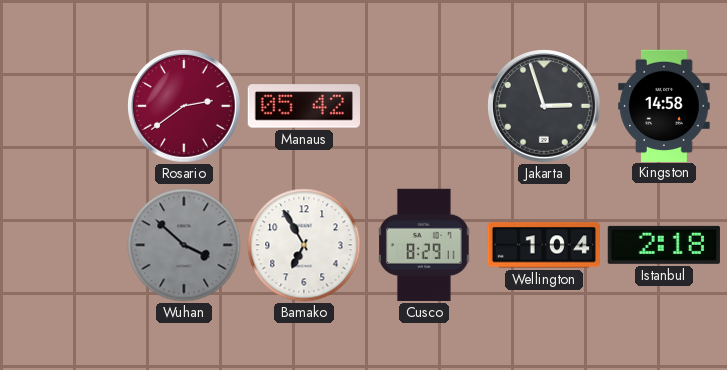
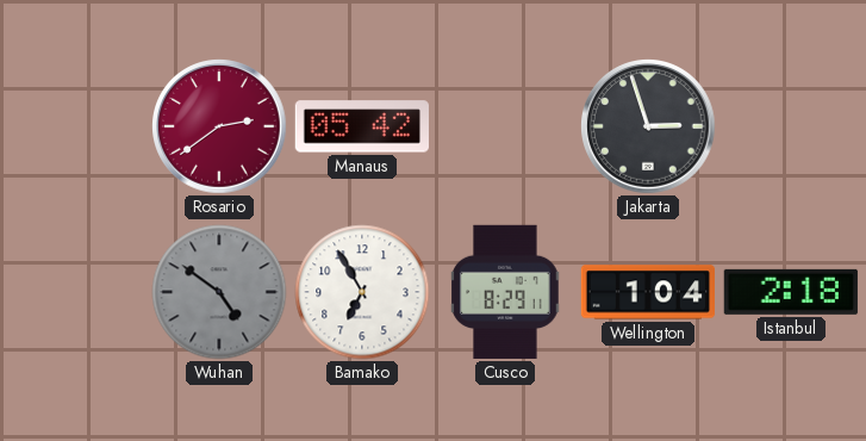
Kingston: 14:58 -> none
Wuhan: 3:52 -> 4:51
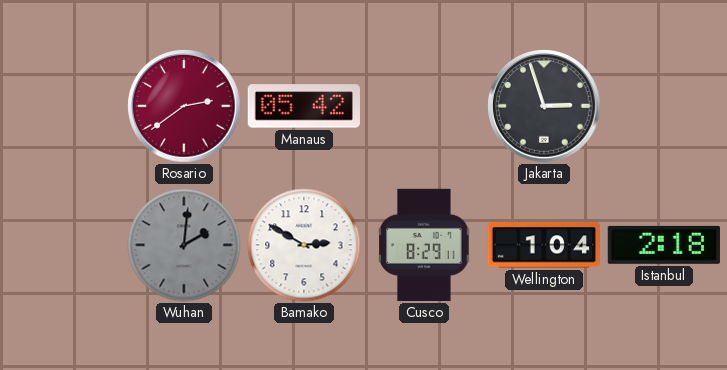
Wuhan: 4:51 -> 2:01
Bamako: 6:55 -> 2:50
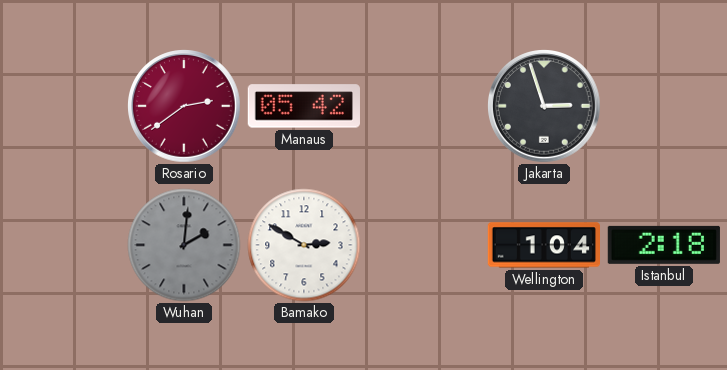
Cusco: 8:29 -> none
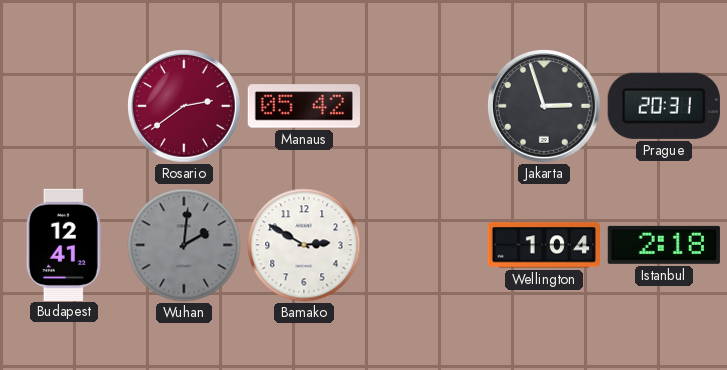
Prague: none -> 20:31
Budapest: none -> 12:41
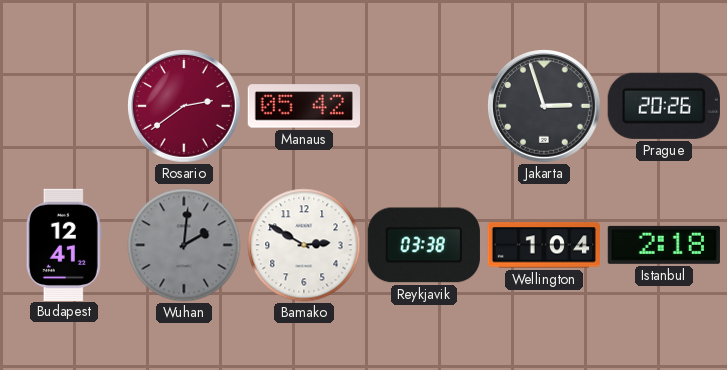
Prague: 20:31 -> 20:26
Reykjavik: none -> 03:38
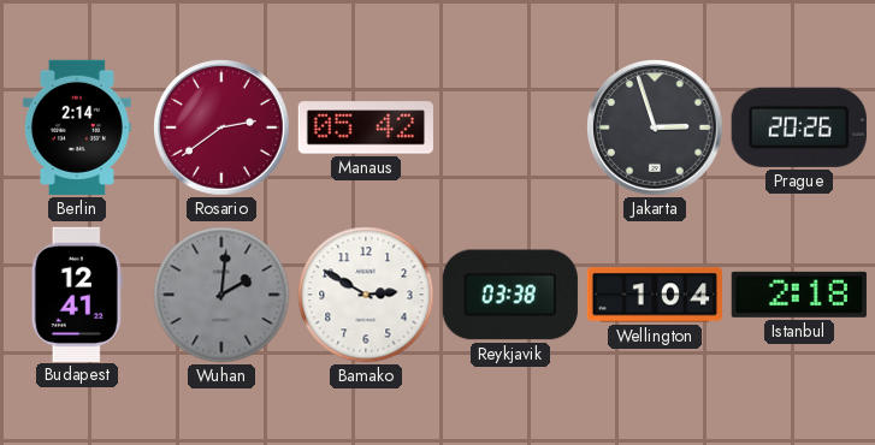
Berlin: none -> 2:14
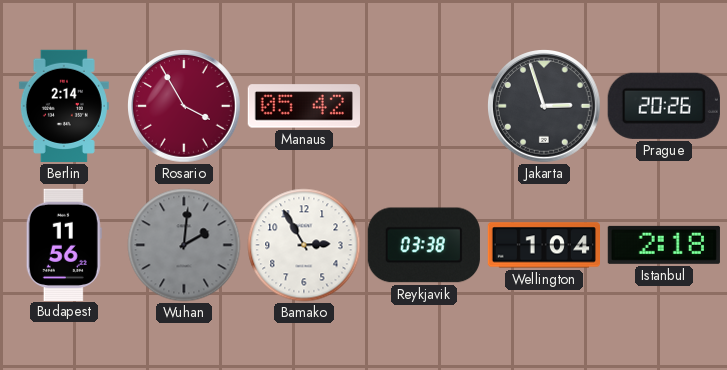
Rosario: 2:39 -> 3:55
Budapest: 12:41 -> 11:56
Bamako: 2:50 -> 2:55
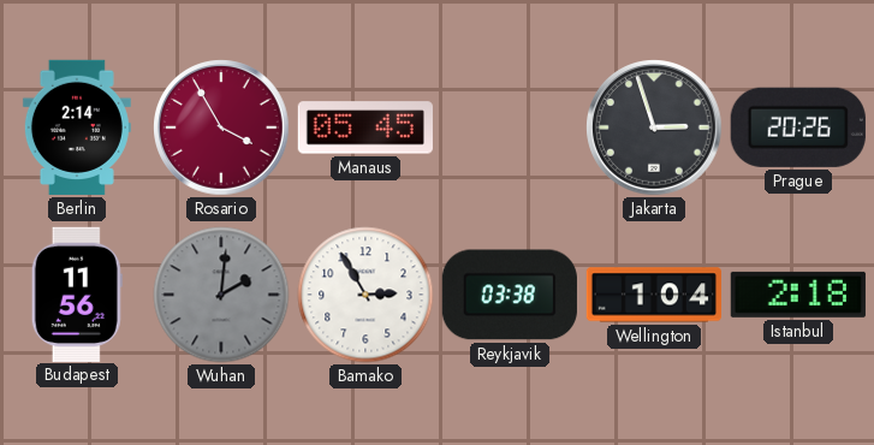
Manaus: 05:42 -> 05:45
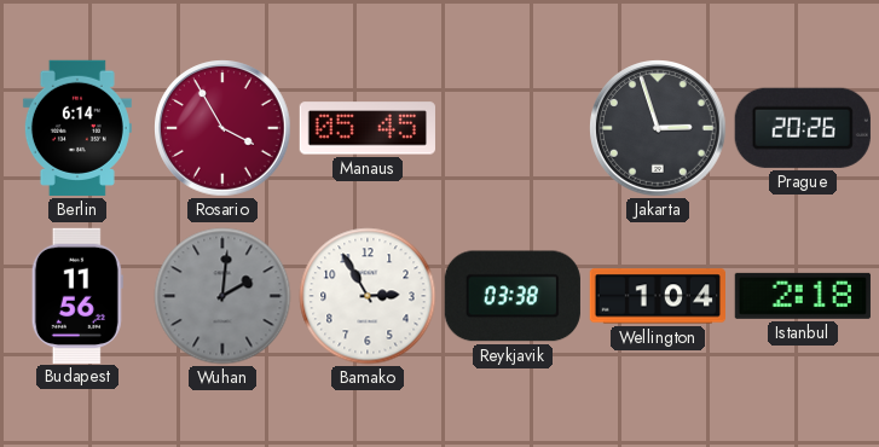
Berlin: 2:14 -> 6:14
